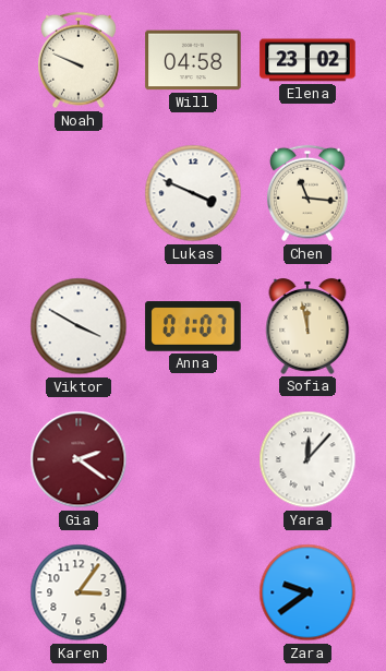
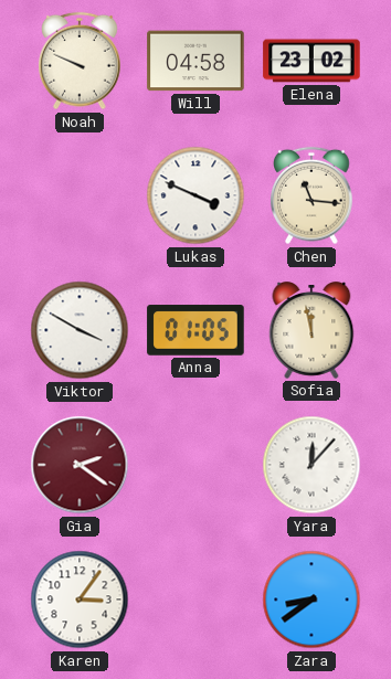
Anna: 01:07 -> 01:05
Zara: 9:39 -> 8:39
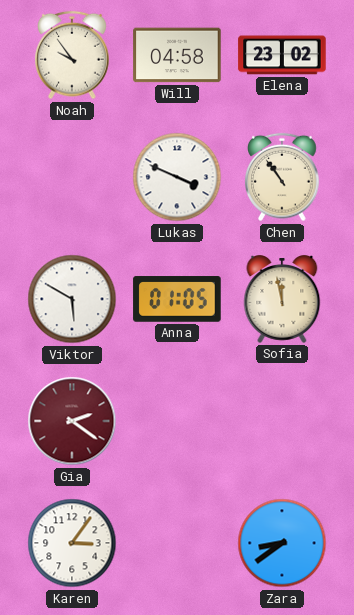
Noah: 9:49 -> 9:54
Chen: 11:16 -> 10:54
Viktor: 3:50 -> 5:50
Yara: 12:07 -> none
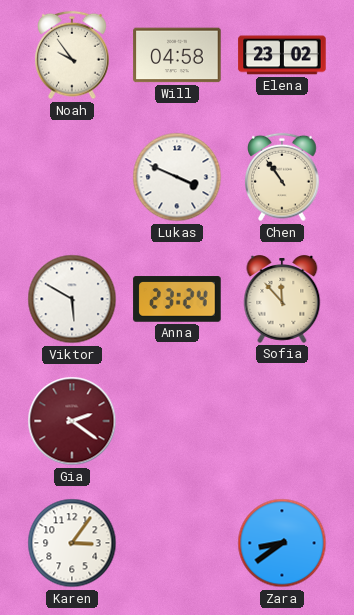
Anna: 01:05 -> 23:24
Sofia: 11:58 -> 11:53
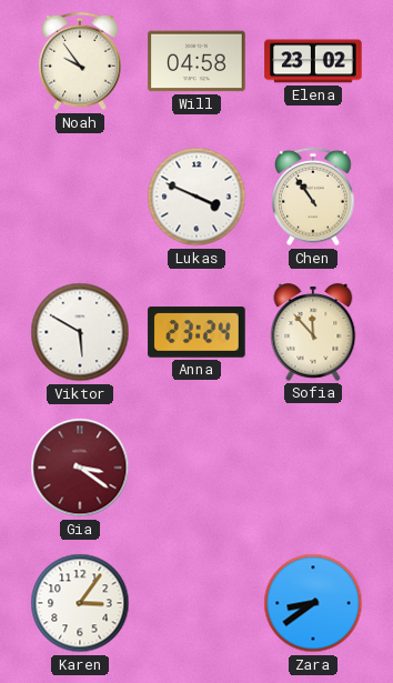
Gia: 2:21 -> 3:21
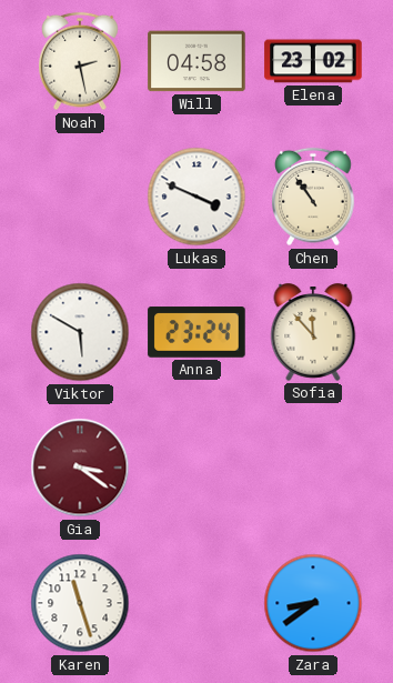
Noah: 9:54 -> 2:28
Karen: 3:06 -> 11:27
